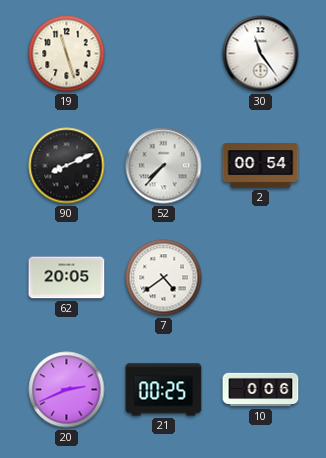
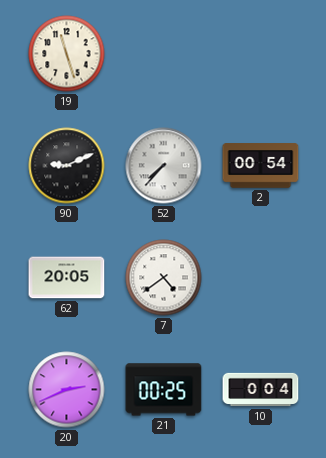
30: 11:24 -> none
90: 8:11 -> 9:11
10: 0:06 -> 0:04
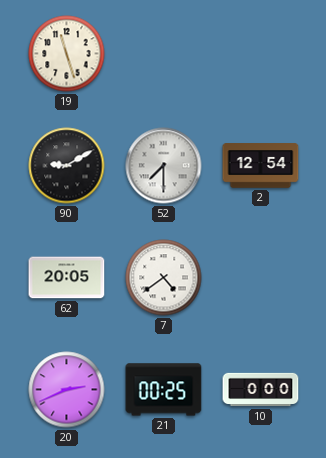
90: 9:11 -> 9:10
52: 7:37 -> 7:30
2: 00:54 -> 12:54
10: 0:04 -> 0:00
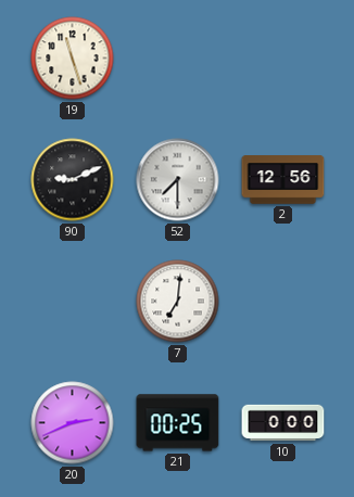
90: 9:10 -> 9:11
2: 12:54 -> 12:56
62: 20:05 -> none
7: 4:39 -> 7:01
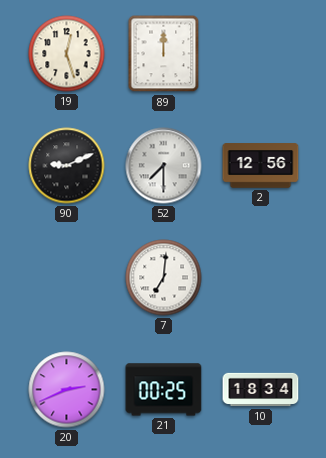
19: 11:27 -> 12:27
89: none -> 12:00
10: 0:00 -> 18:34
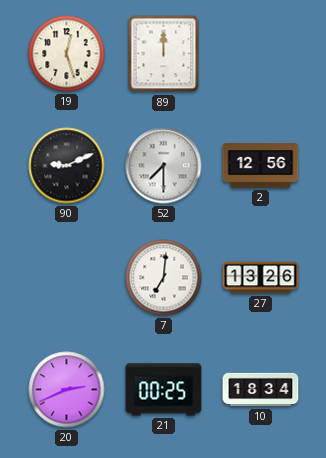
27: none -> 13:26
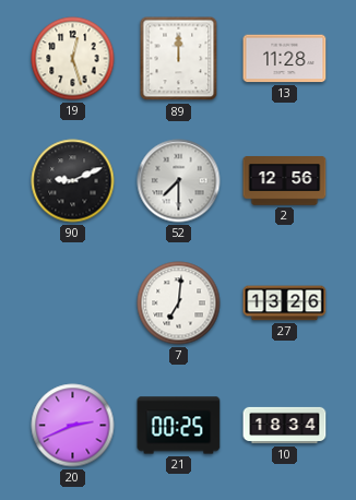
13: none -> 11:28
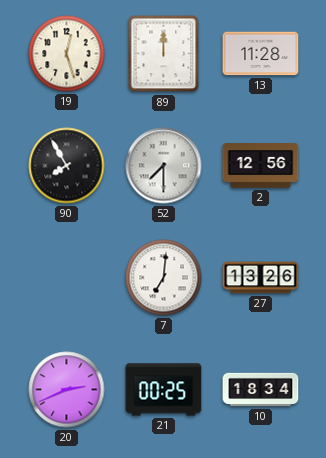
90: 9:11 -> 7:55
